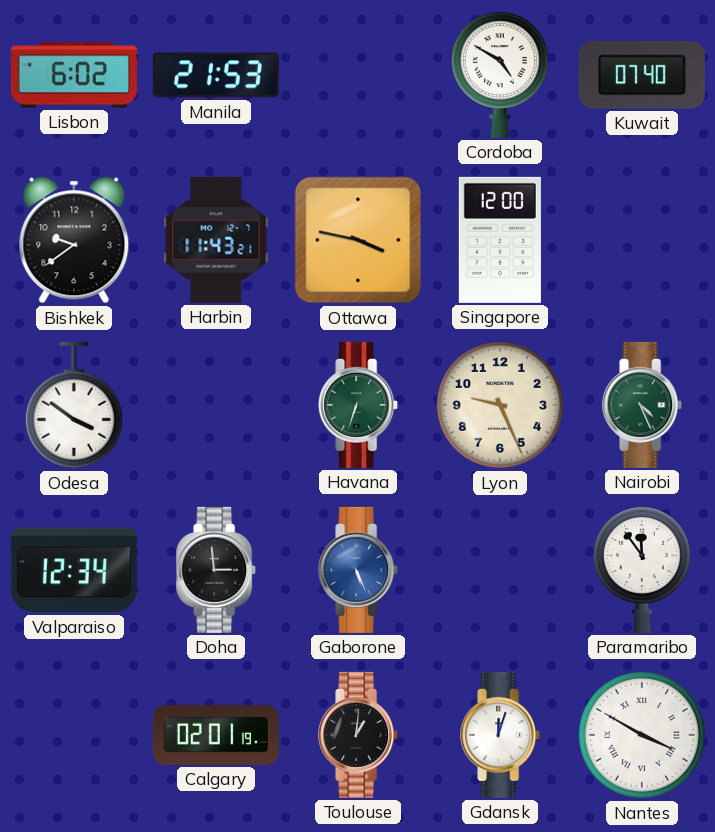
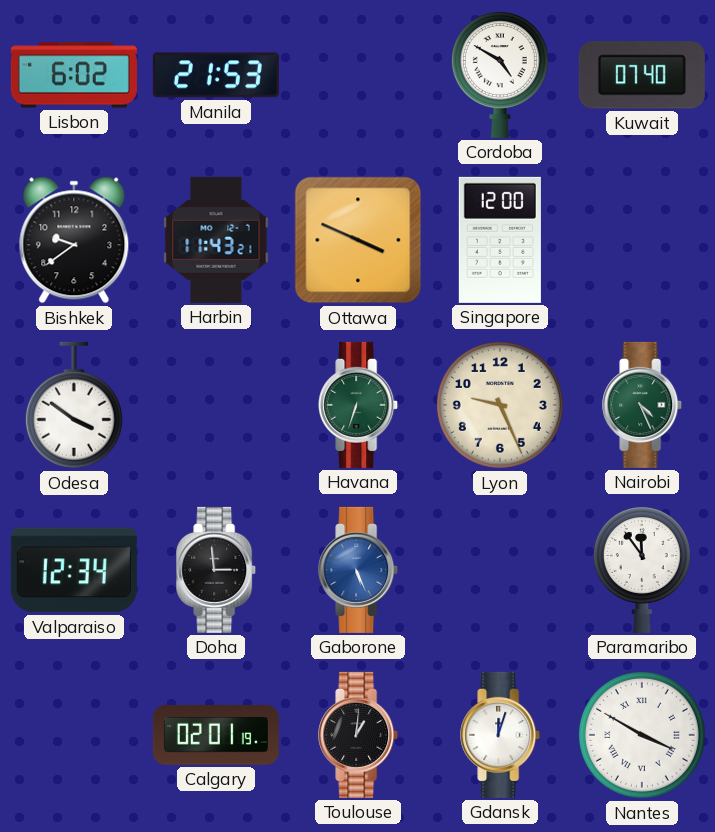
Ottawa: 3:47 -> 3:49
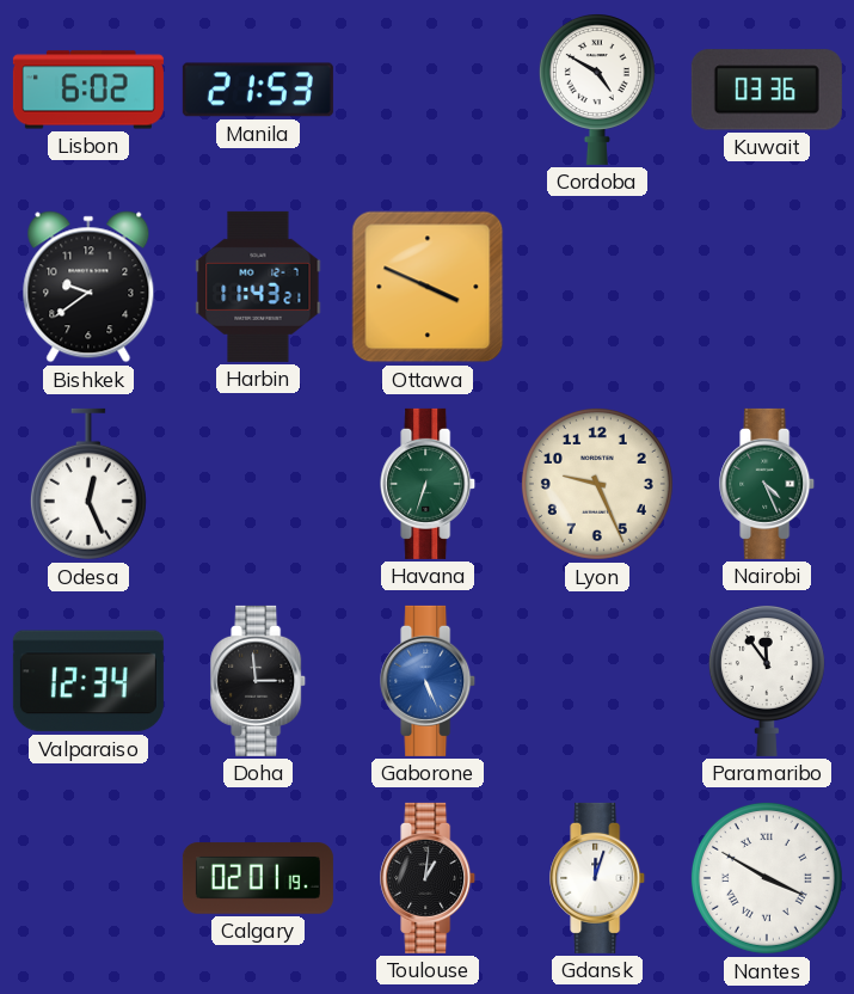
Kuwait: 07:40 -> 03:36
Singapore: 12:00 -> none
Odesa: 3:51 -> 12:26
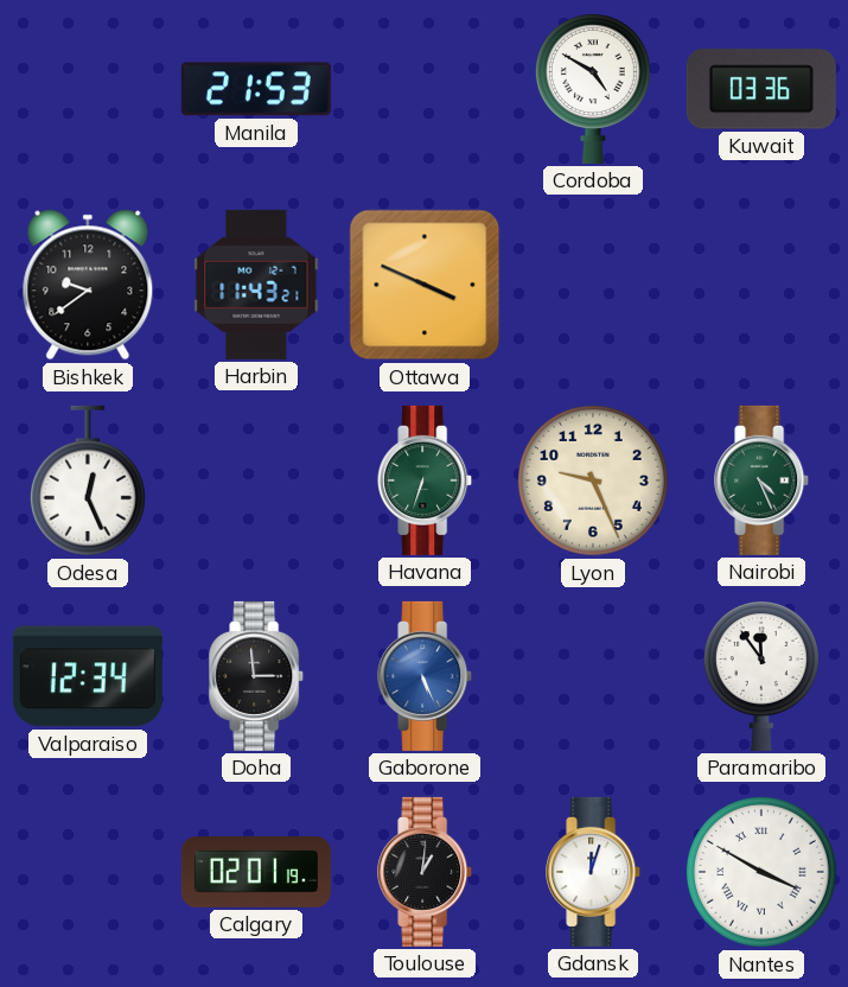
Lisbon: 6:02 -> none
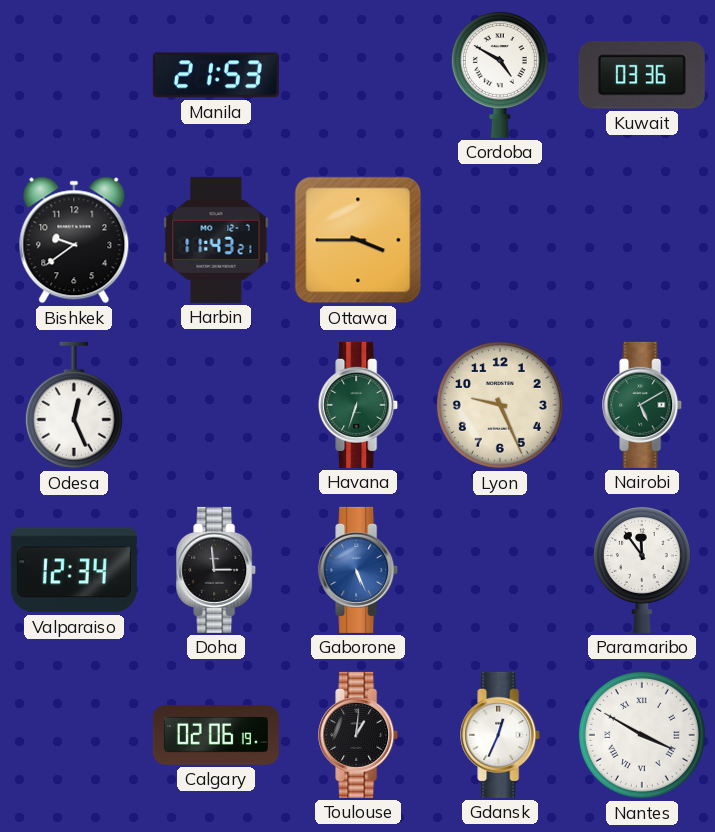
Ottawa: 3:49 -> 3:45
Nairobi: 4:26 -> 5:10
Calgary: 02:01 -> 02:06
Gdansk: 12:03 -> 12:34
